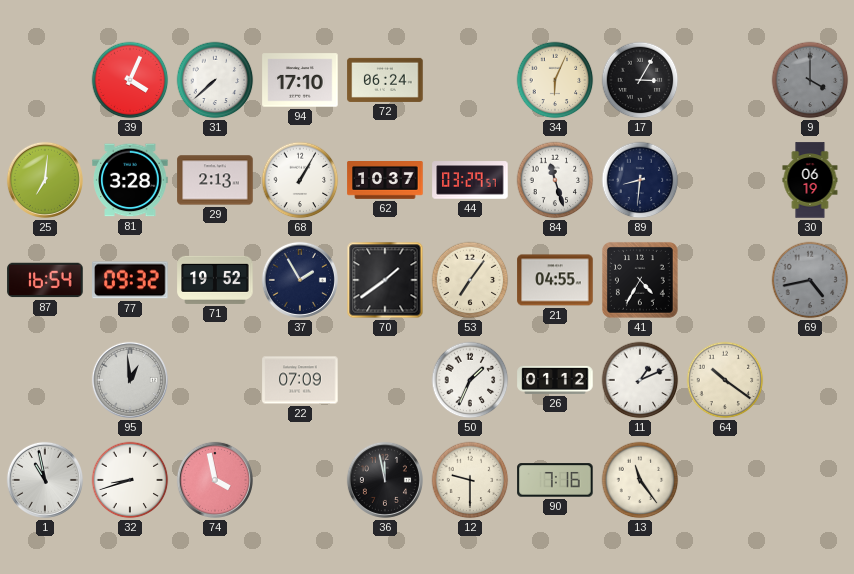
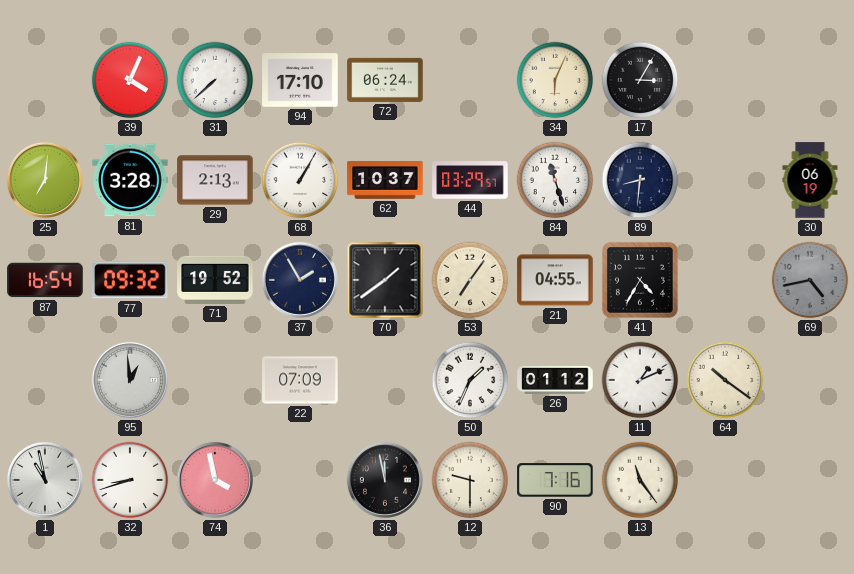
9: 4:00 -> none
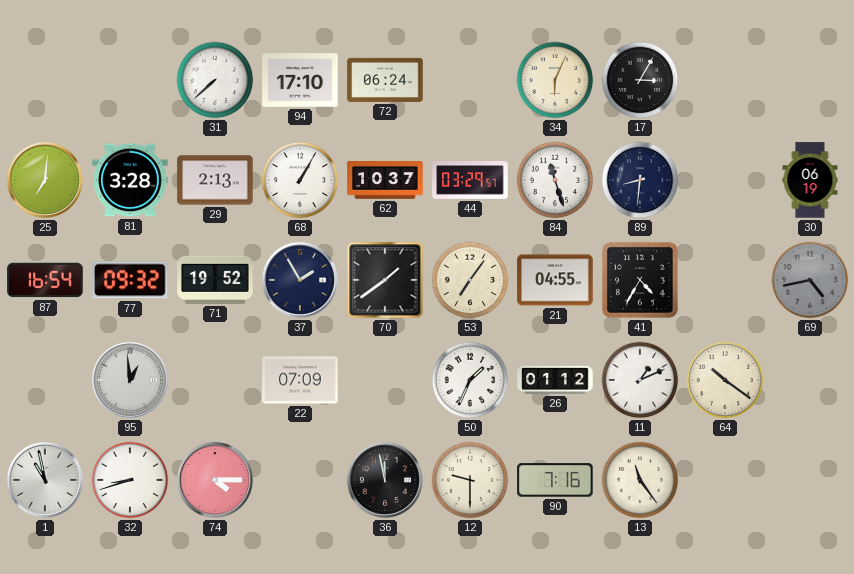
39: 4:04 -> none
74: 3:58 -> 4:15
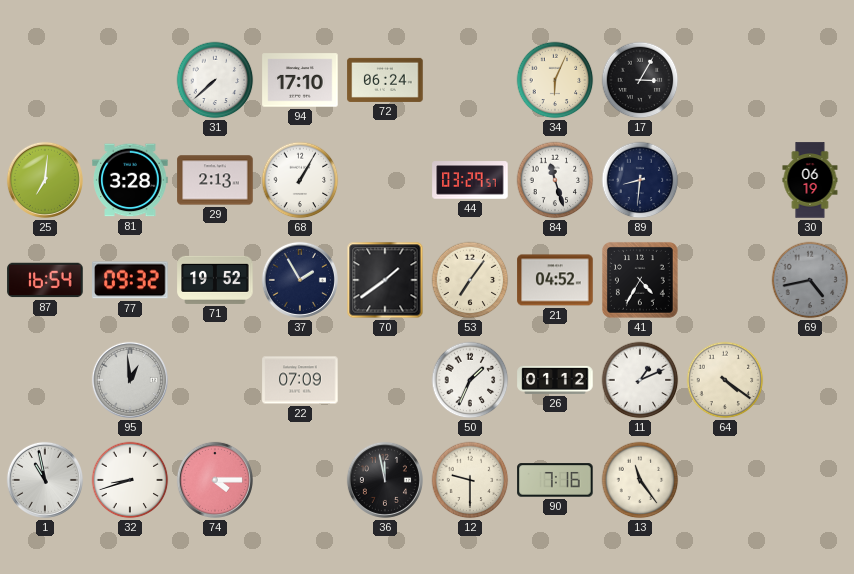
62: 10:37 -> none
21: 04:55 -> 04:52
64: 10:21 -> 4:21
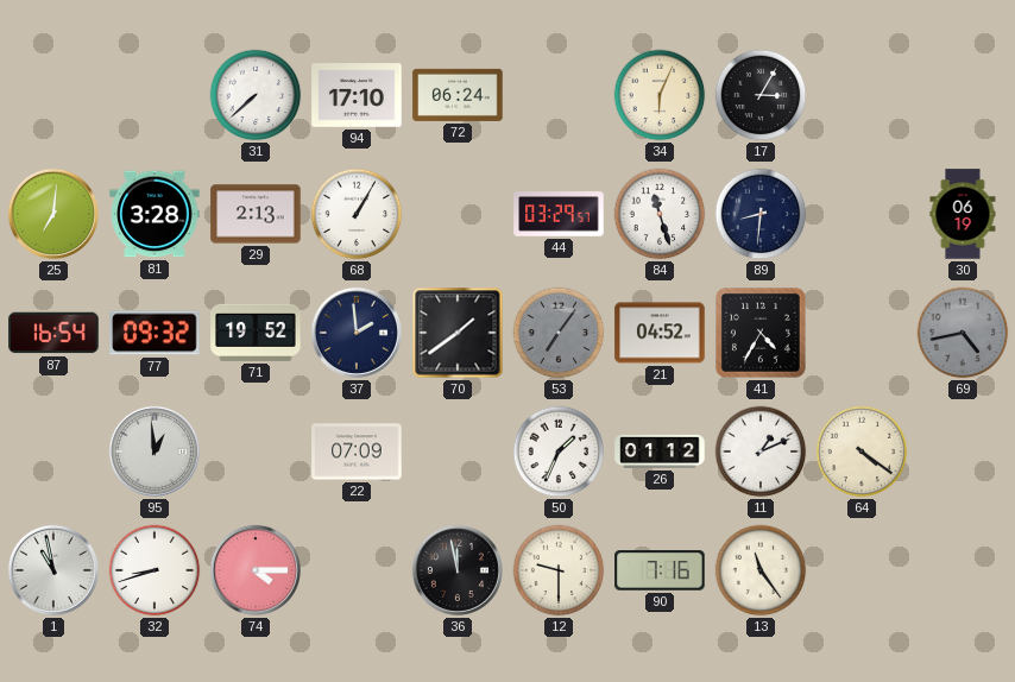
37: 1:55 -> 1:59
53 dial: cream -> grey
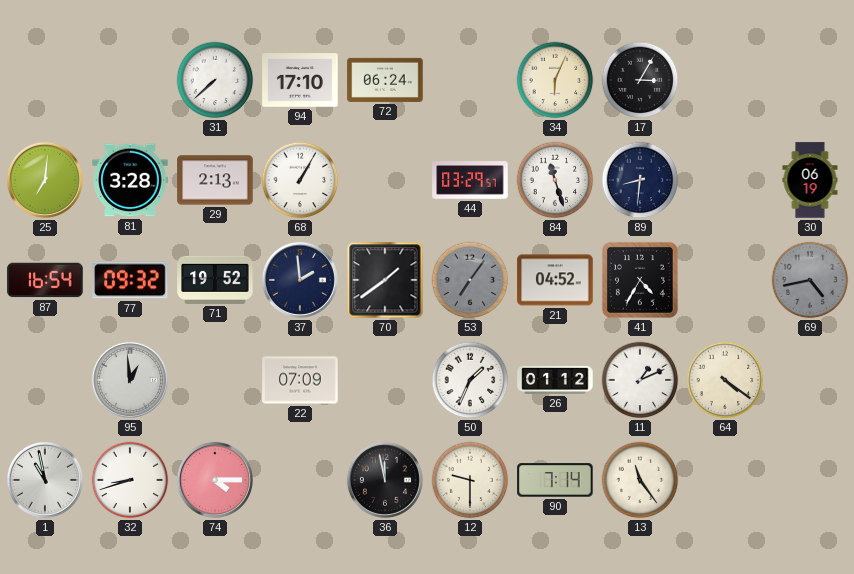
90: 7:16 -> 7:14
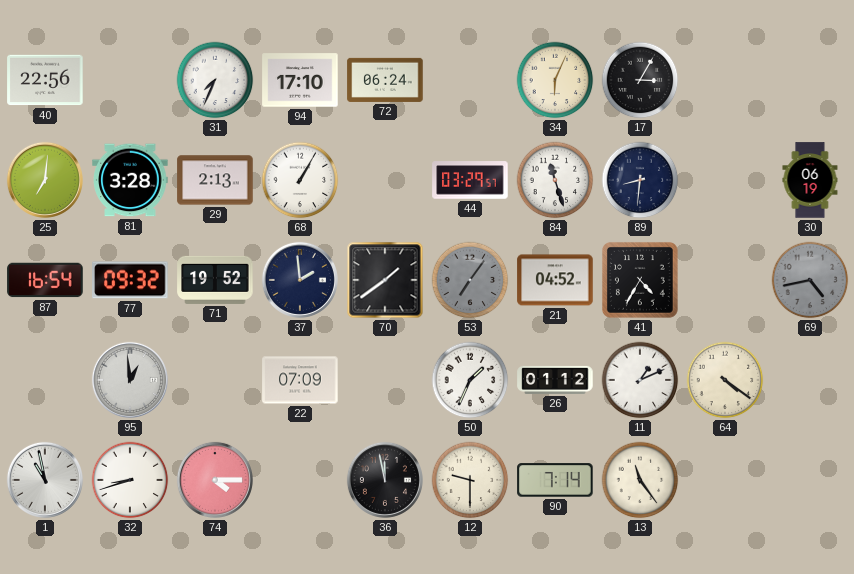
40: none -> 22:56
31: 7:38 -> 7:34
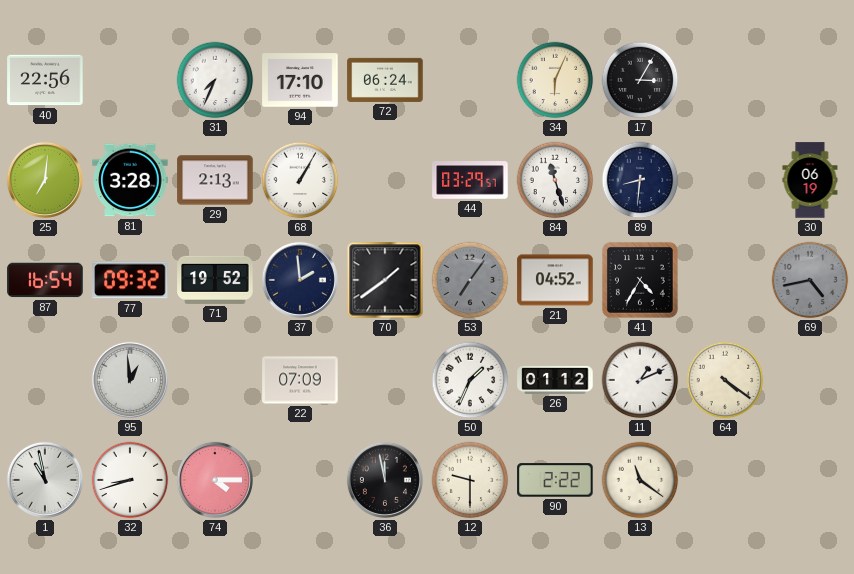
90: 7:14 -> 2:22
13: 11:24 -> 11:21
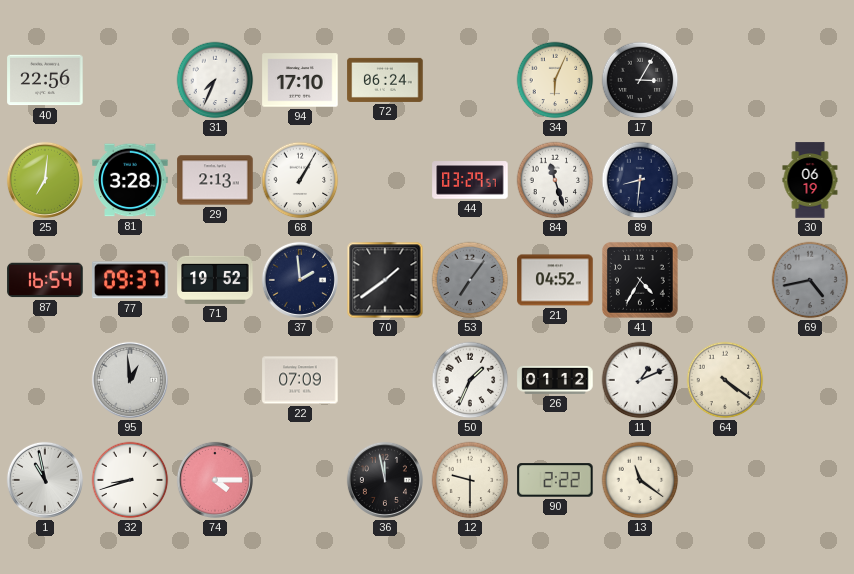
77: 09:32 -> 09:37
